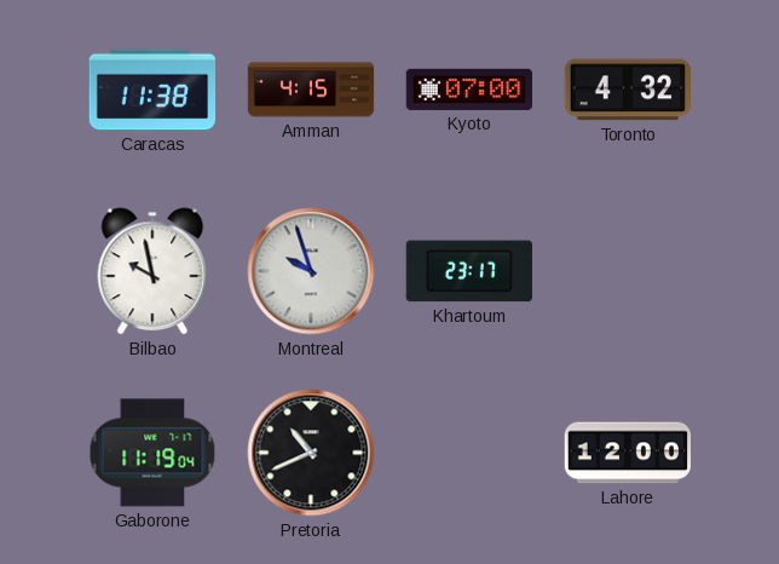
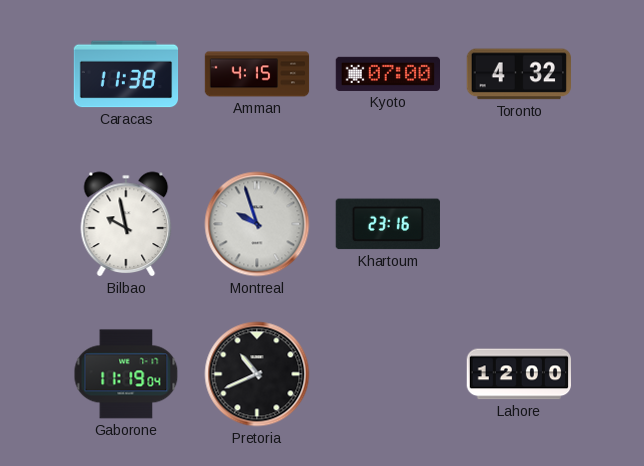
Khartoum: 23:17 -> 23:16
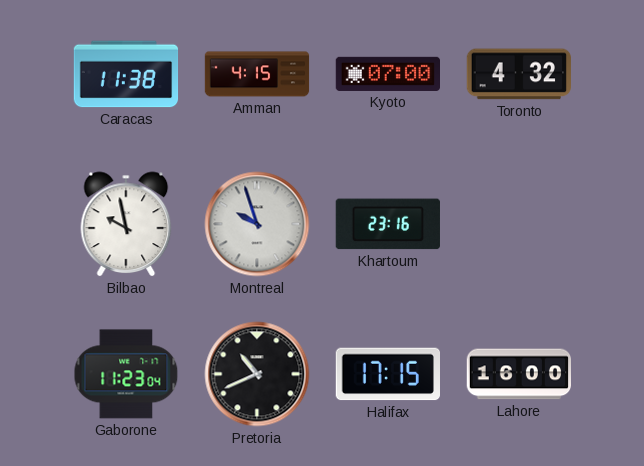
Gaborone: 11:19 -> 11:23
Halifax: none -> 17:15
Lahore: 12:00 -> 16:00
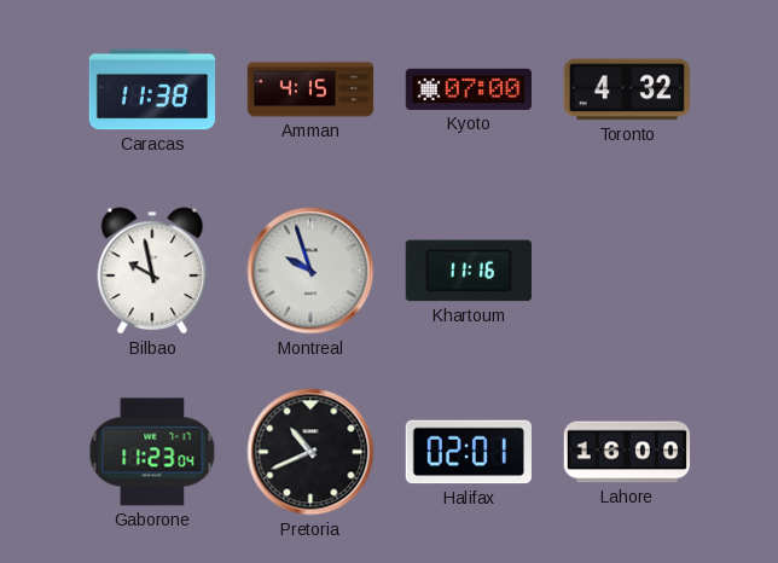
Khartoum: 23:16 -> 11:16
Halifax: 17:15 -> 02:01
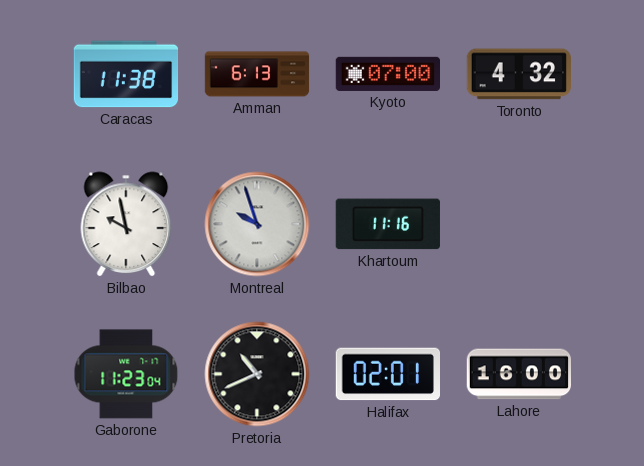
Amman: 4:15 -> 6:13
